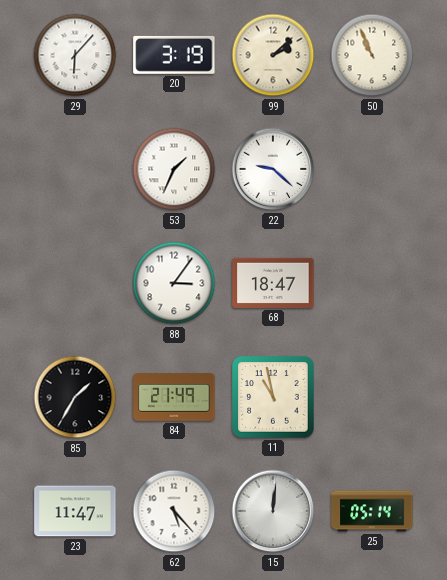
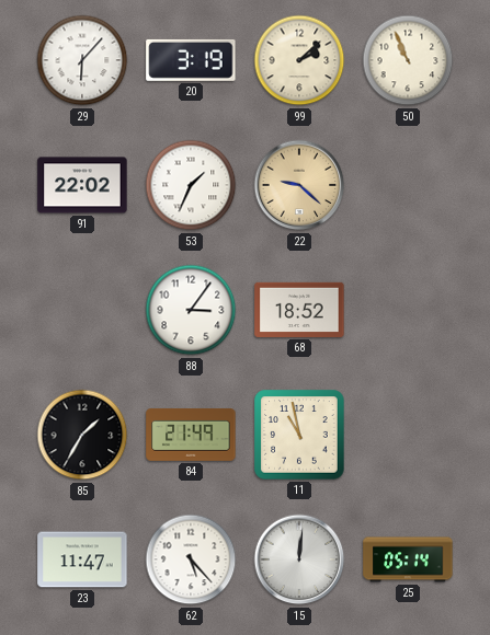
91: none -> 22:02
22 dial: white -> champagne
68: 18:47 -> 18:52
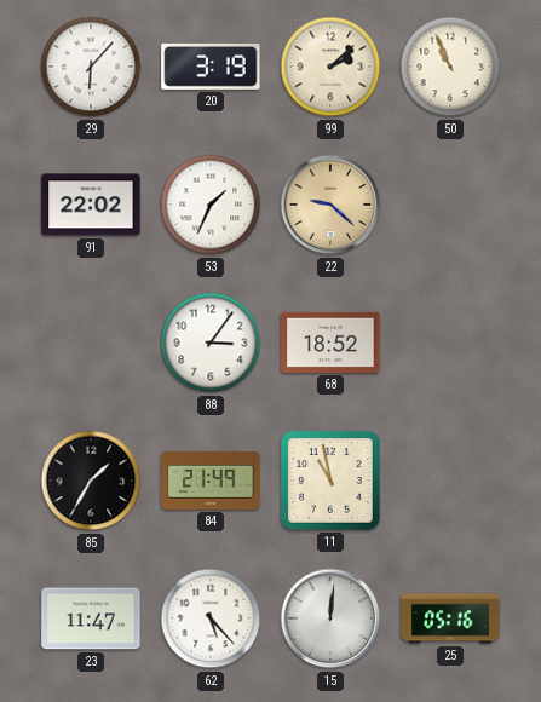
25: 05:14 -> 05:16
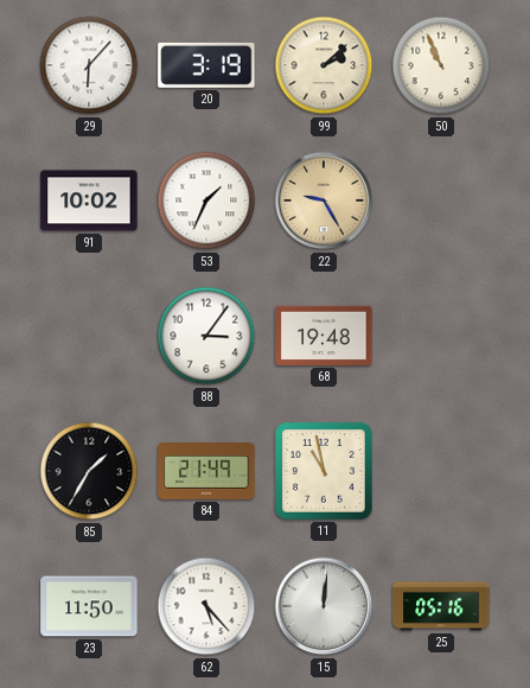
91: 22:02 -> 10:02
22: 9:22 -> 9:25
68: 18:52 -> 19:48
23: 11:47 -> 11:50
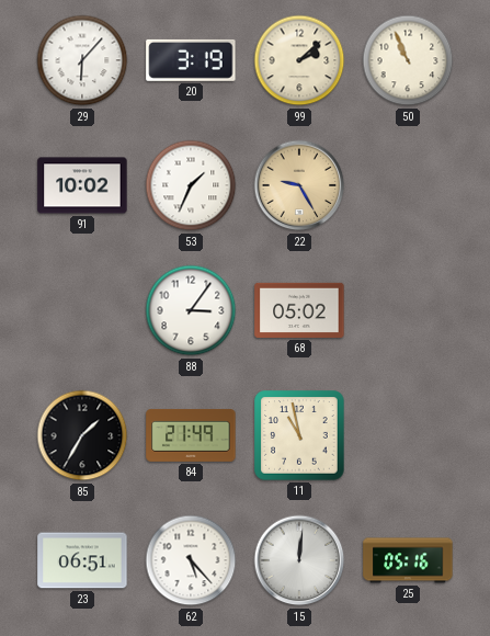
68: 19:48 -> 05:02
23: 11:50 -> 06:51
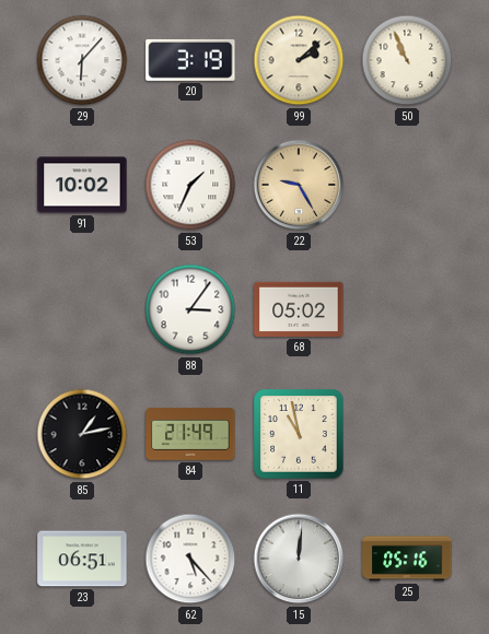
85: 1:35 -> 1:13
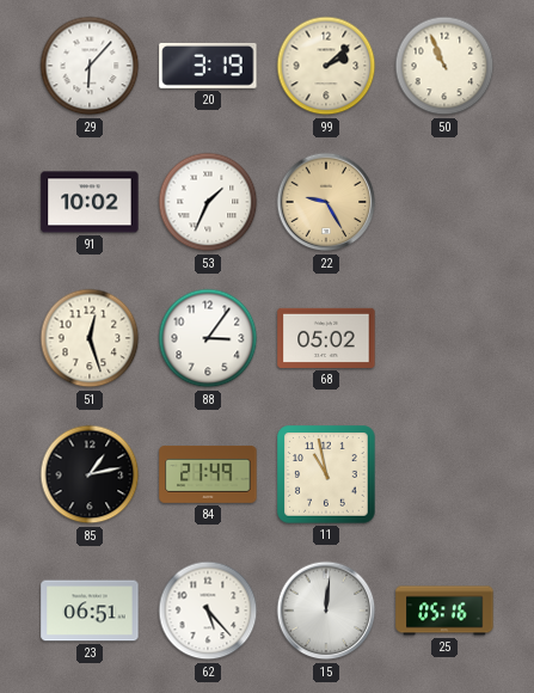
51: none -> 12:27
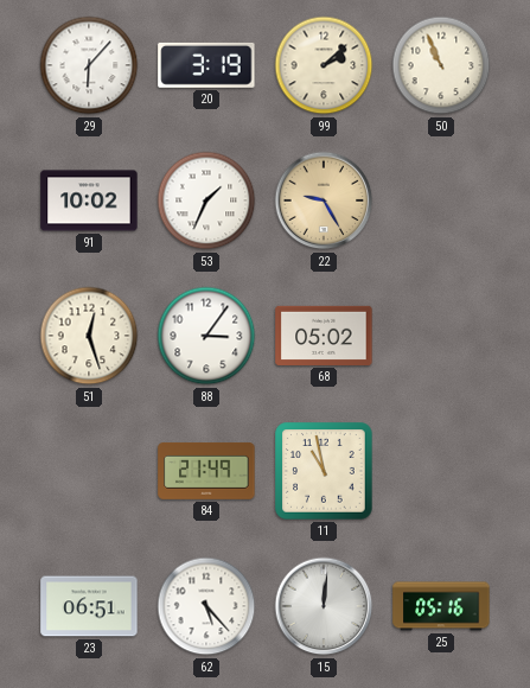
85: 1:13 -> none
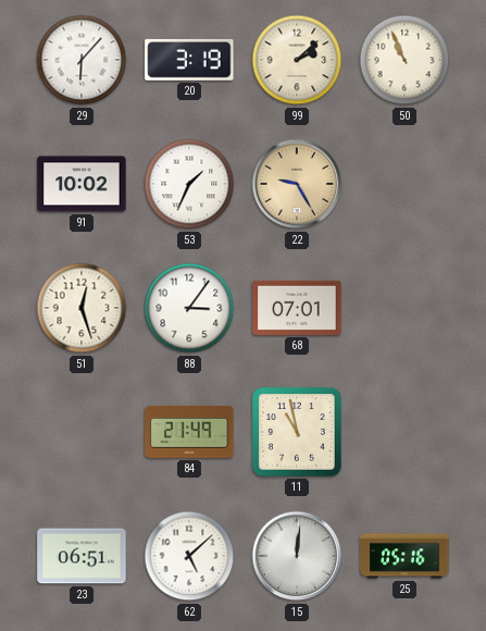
68: 05:02 -> 07:01
62: 5:23 -> 5:08
